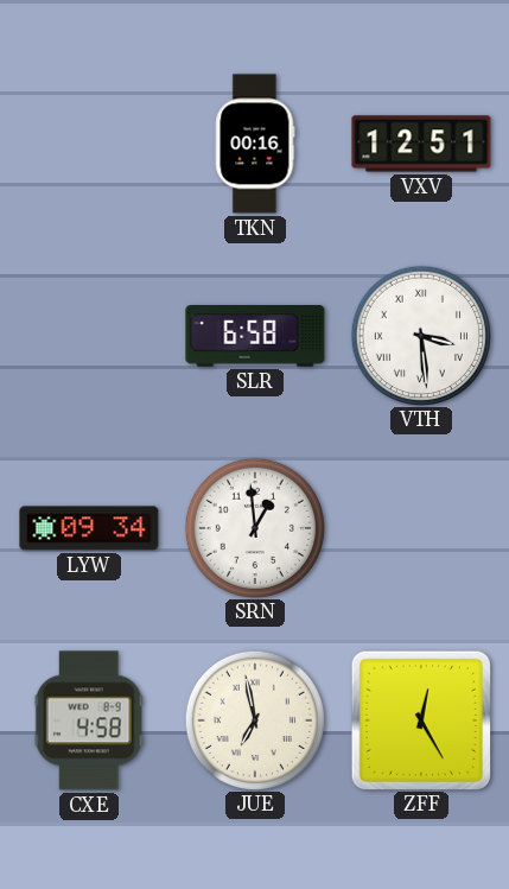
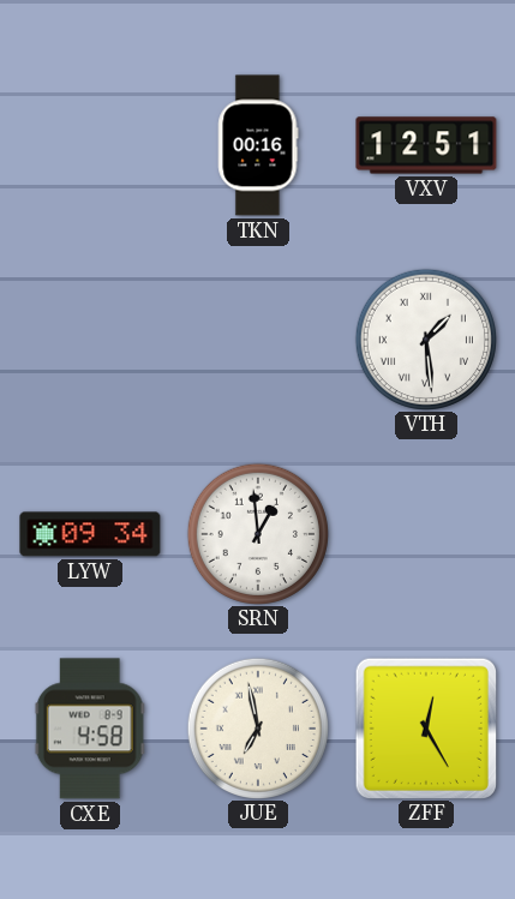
SLR: 6:58 -> none
VTH: 3:29 -> 1:29
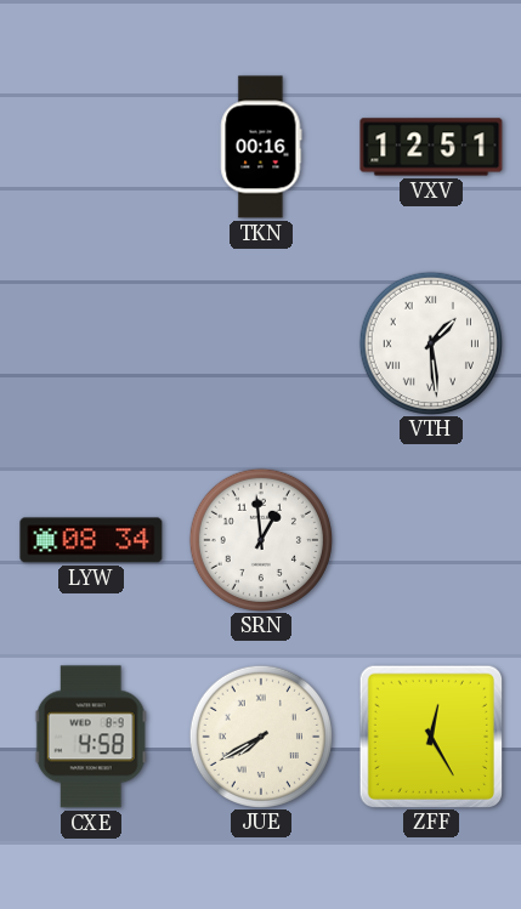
LYW: 09:34 -> 08:34
JUE: 6:58 -> 7:40
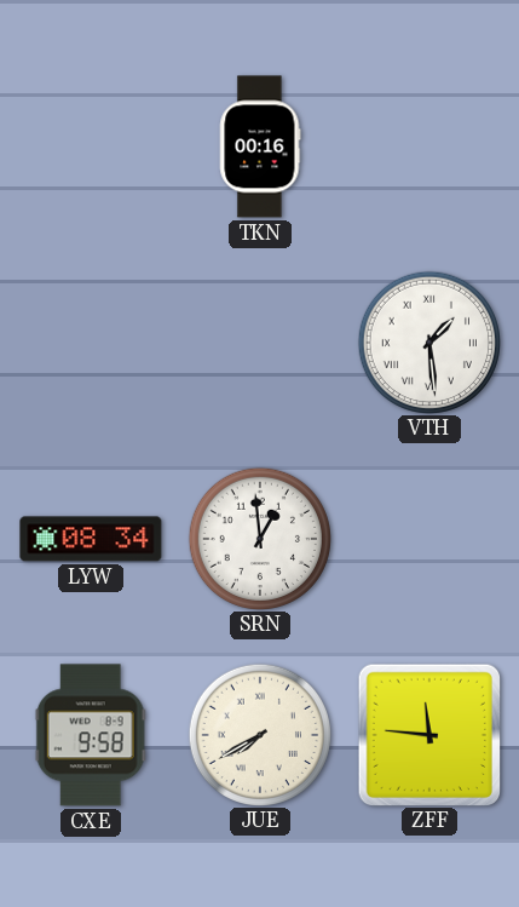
VXV: 12:51 -> none
CXE: 4:58 -> 9:58
ZFF: 12:25 -> 11:46
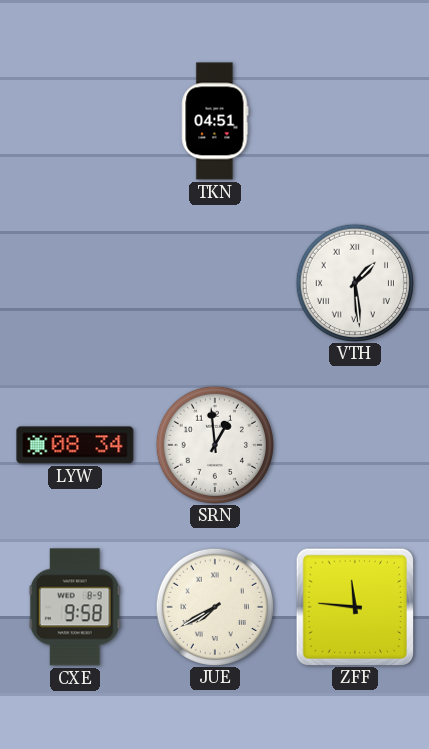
TKN: 00:16 -> 04:51
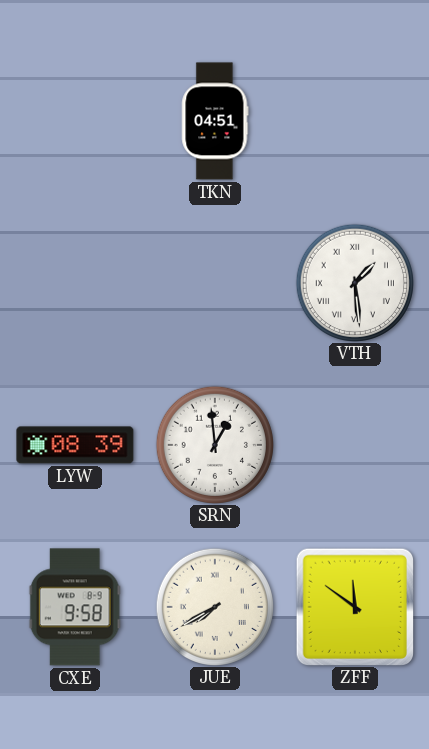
LYW: 08:34 -> 08:39
ZFF: 11:46 -> 11:51
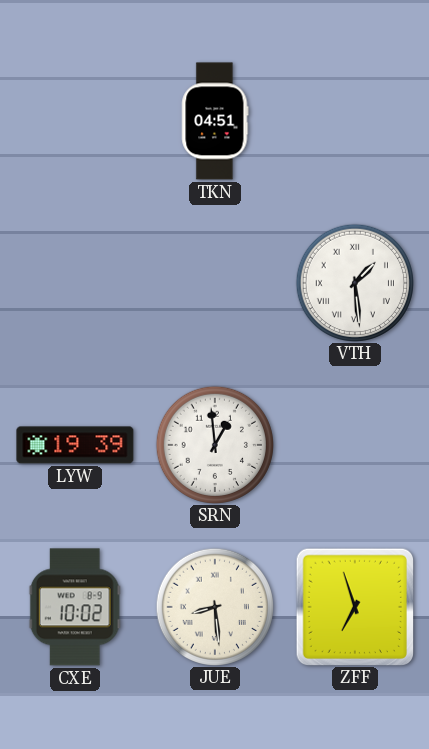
LYW: 08:39 -> 19:39
CXE: 9:58 -> 10:02
JUE: 7:40 -> 8:29
ZFF: 11:51 -> 6:57
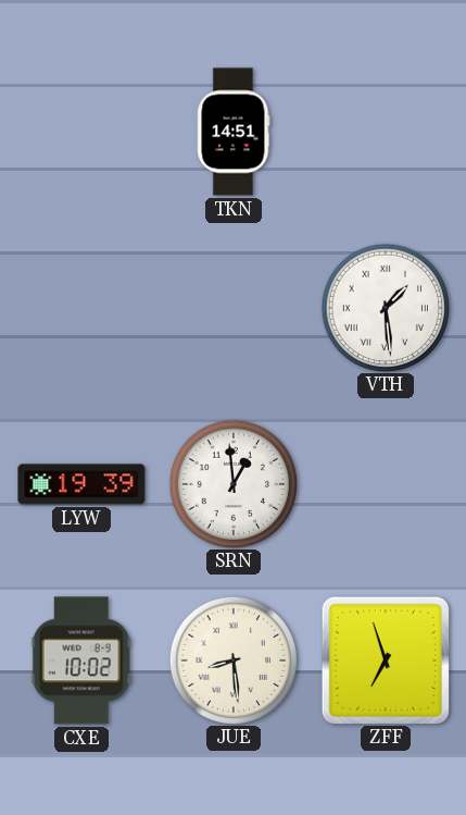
TKN: 04:51 -> 14:51
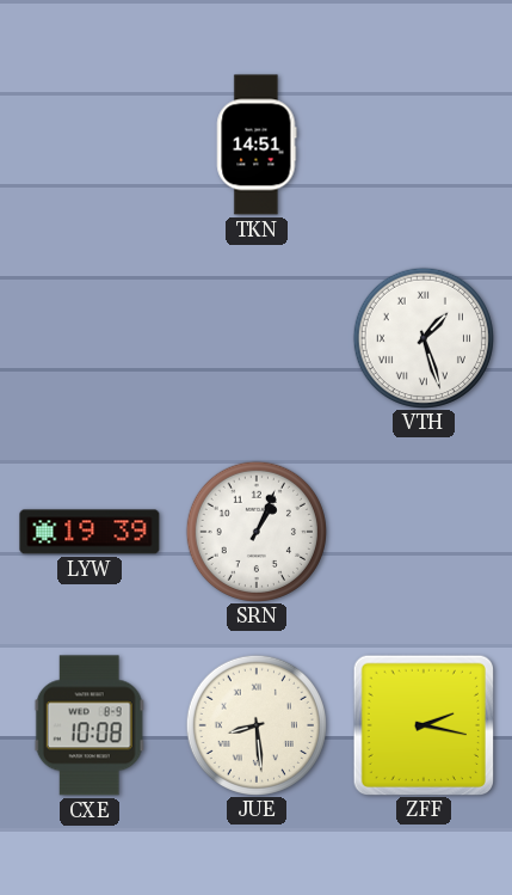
VTH: 1:29 -> 1:27
SRN: 12:59 -> 1:04
CXE: 10:02 -> 10:08
ZFF: 6:57 -> 2:17
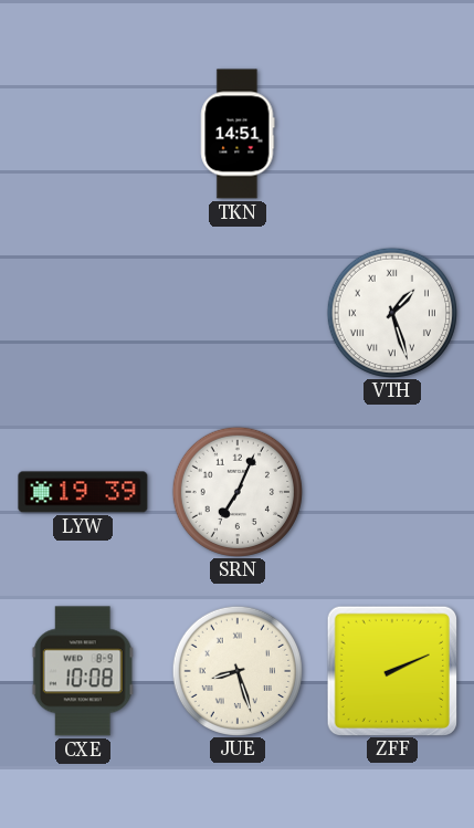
SRN: 1:04 -> 7:04
JUE: 8:29 -> 8:27
ZFF: 2:17 -> 2:11
